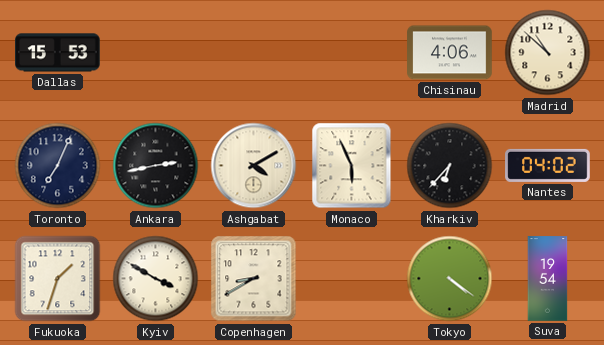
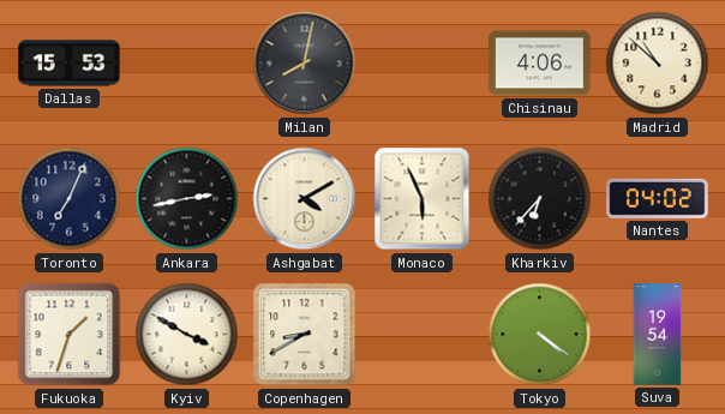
Milan: none -> 8:02
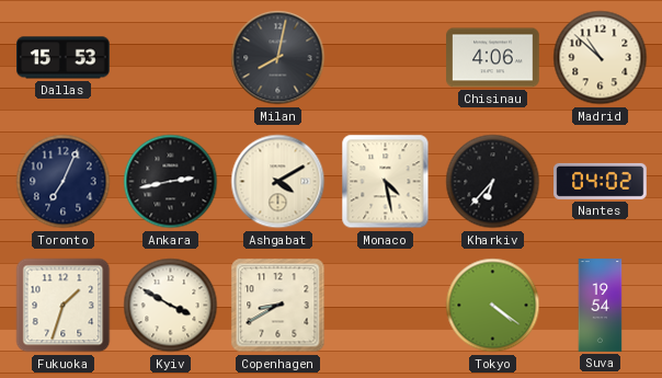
Monaco: 5:56 -> 4:28
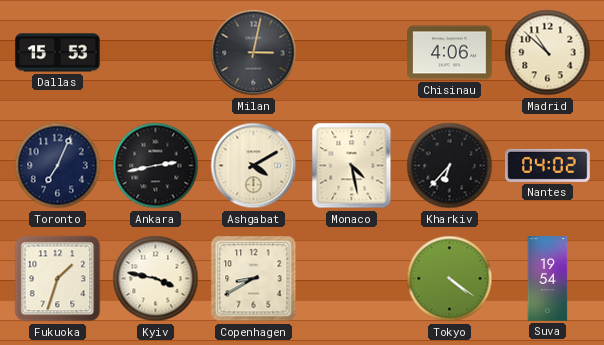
Milan: 8:02 -> 3:02
Kyiv: 3:50 -> 3:47
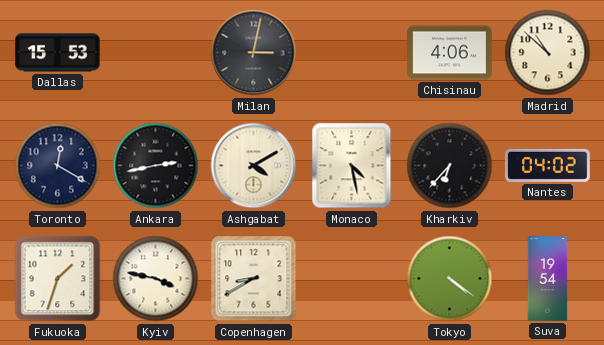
Toronto: 7:04 -> 12:20
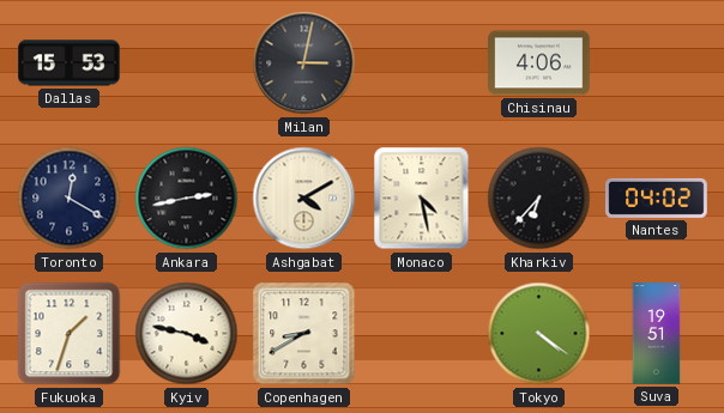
Madrid: 10:52 -> none
Suva: 19:54 -> 19:51
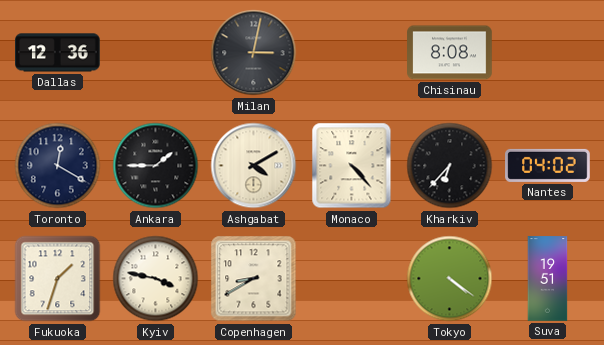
Dallas: 15:53 -> 12:36
Chisinau: 4:06 -> 8:08
Ankara: 2:43 -> 1:45
Monaco: 4:28 -> 4:23
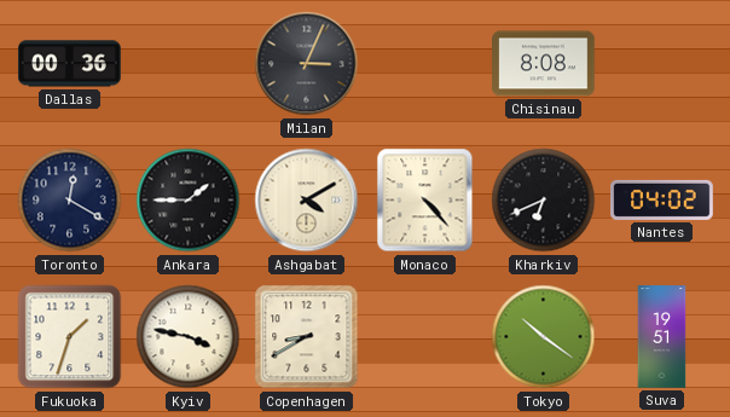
Dallas: 12:36 -> 00:36
Milan: 3:02 -> 3:04
Kharkiv: 6:37 -> 6:41
Tokyo: 4:21 -> 10:21
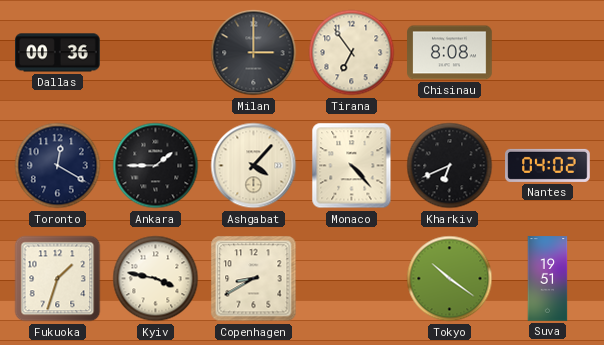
Milan: 3:04 -> 3:00
Tirana: none -> 6:54
Ashgabat: 4:10 -> 4:07
